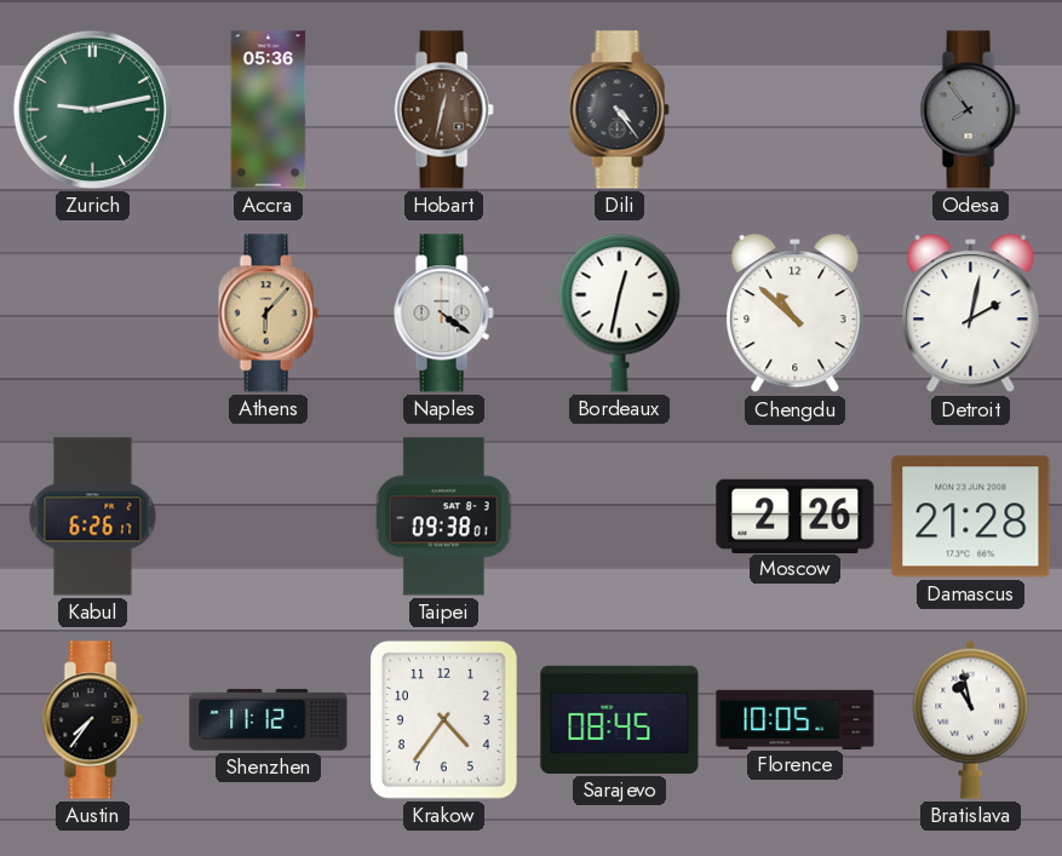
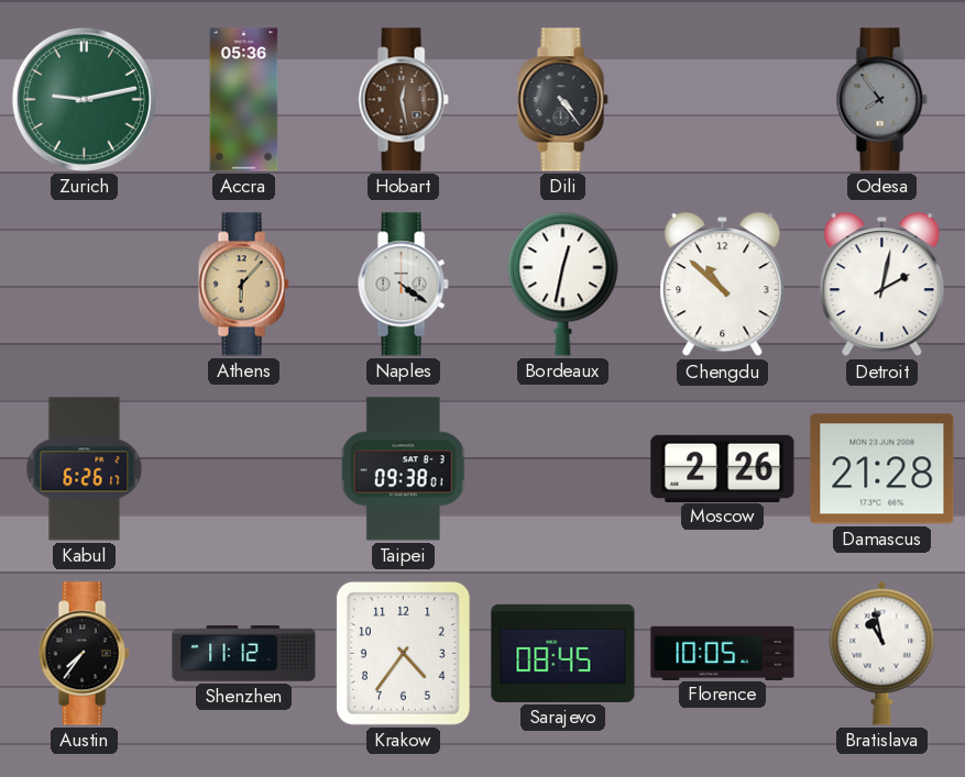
Hobart: 12:32 -> 12:28
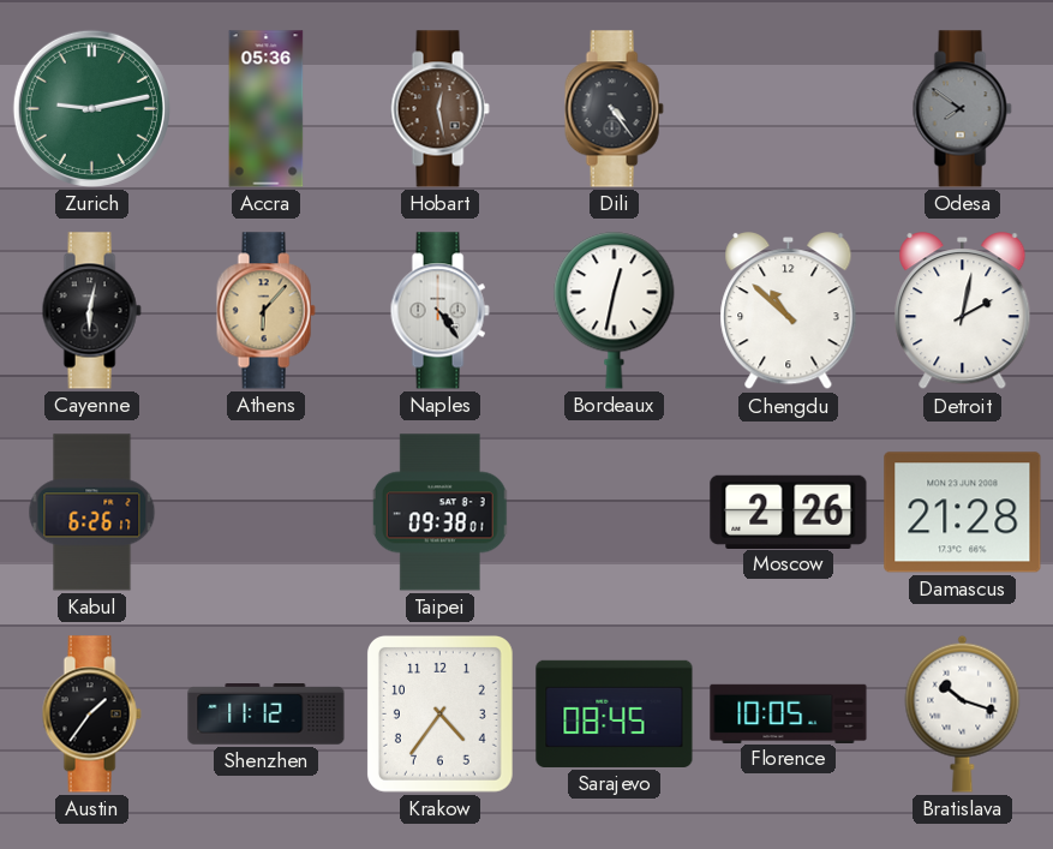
Odesa: 7:54 -> 7:51
Cayenne: none -> 6:02
Naples: 4:21 -> 4:24
Austin: 7:36 -> 1:36
Bratislava: 10:58 -> 10:18
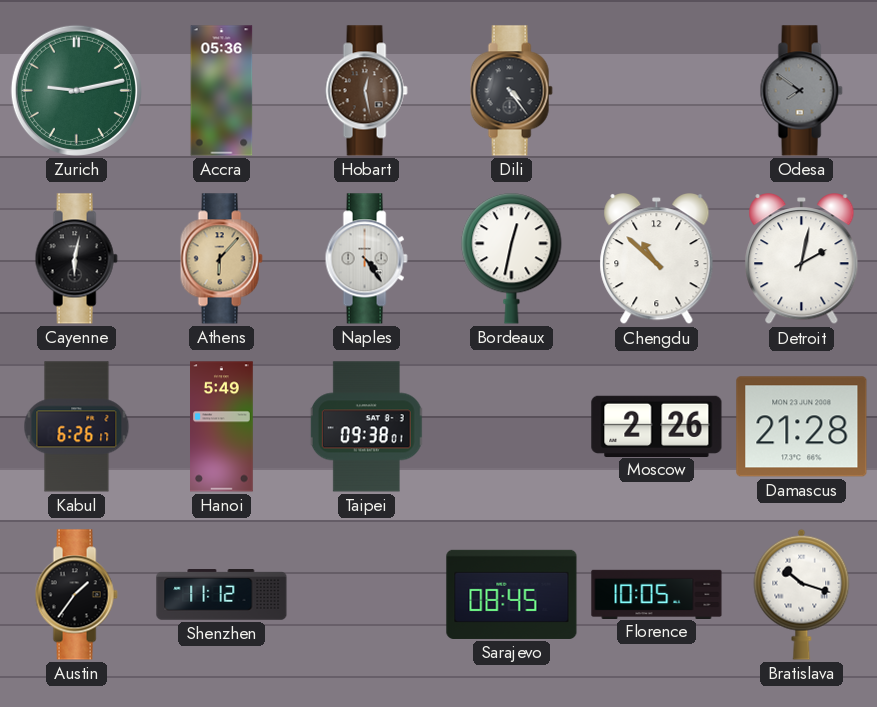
Hanoi: none -> 5:49
Krakow: 4:36 -> none
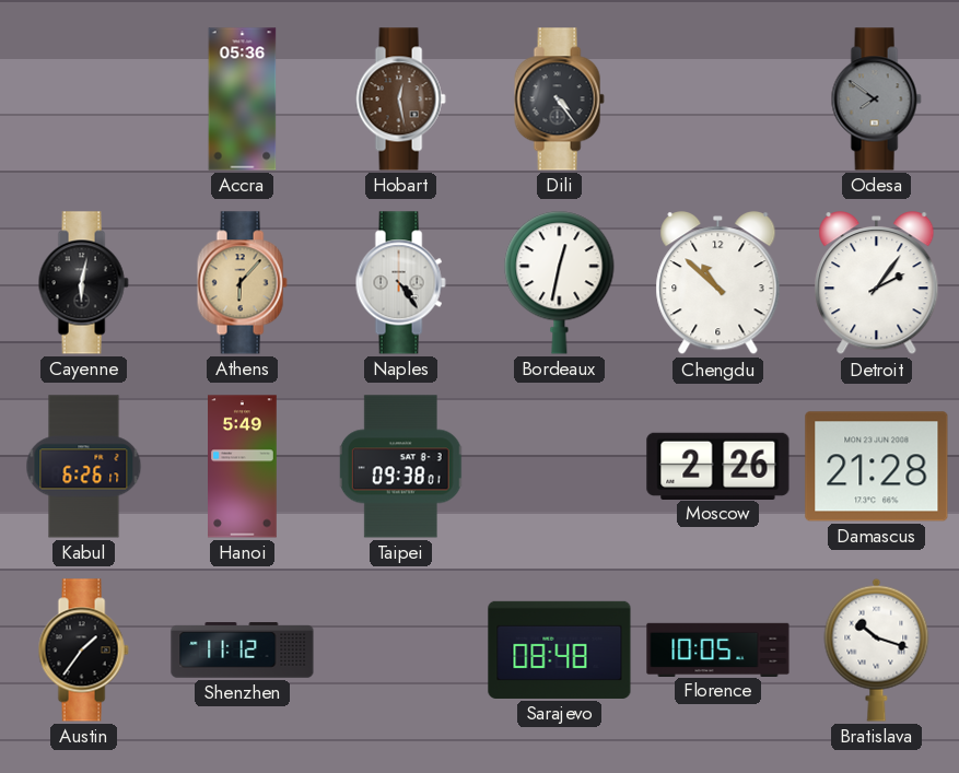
Zurich: 9:13 -> none
Detroit: 2:02 -> 2:06
Sarajevo: 08:45 -> 08:48
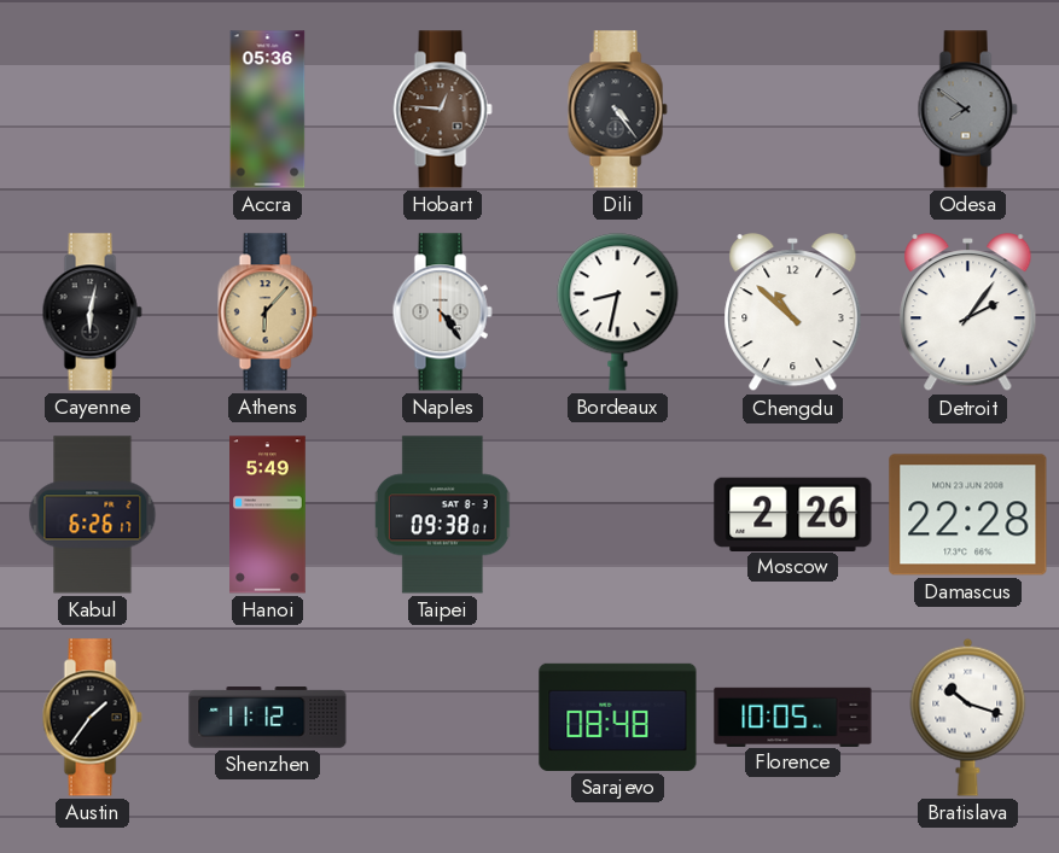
Hobart: 12:28 -> 12:46
Bordeaux: 12:32 -> 8:32
Damascus: 21:28 -> 22:28
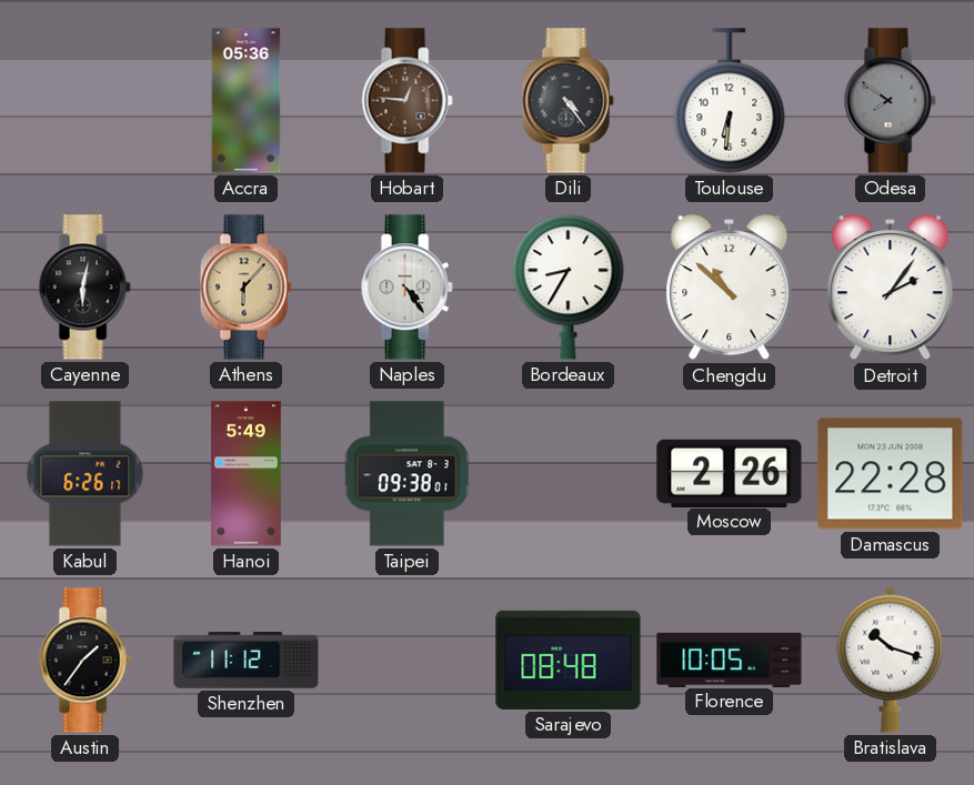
Toulouse: none -> 6:31
Bordeaux: 8:32 -> 8:35
